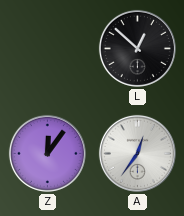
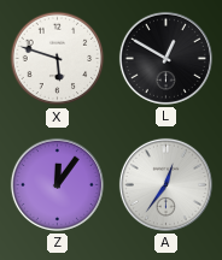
X: none -> 5:48
L: 12:52 -> 12:50
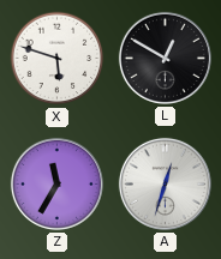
Z: 12:06 -> 11:35
A: 12:36 -> 12:33
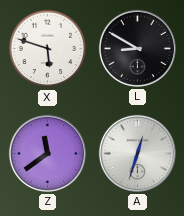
L: 12:50 -> 8:50
Z: 11:35 -> 11:39
